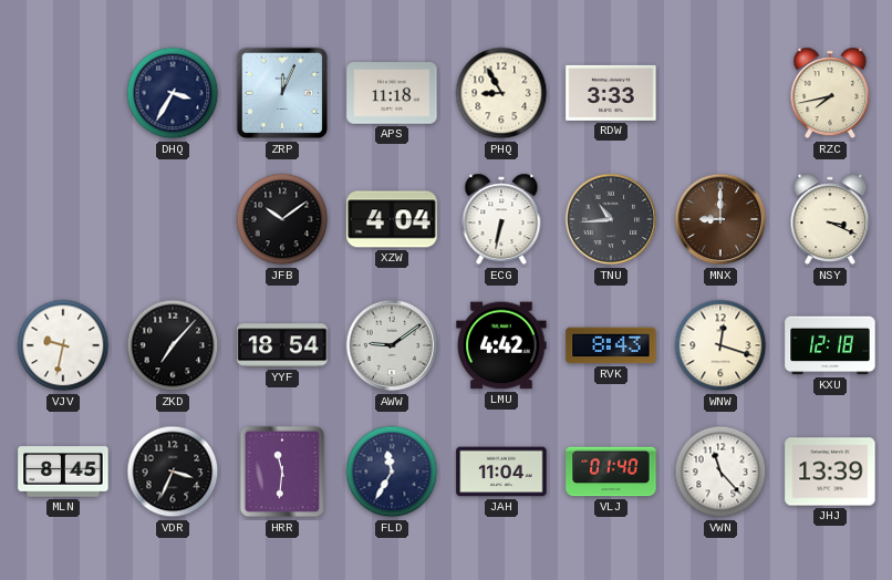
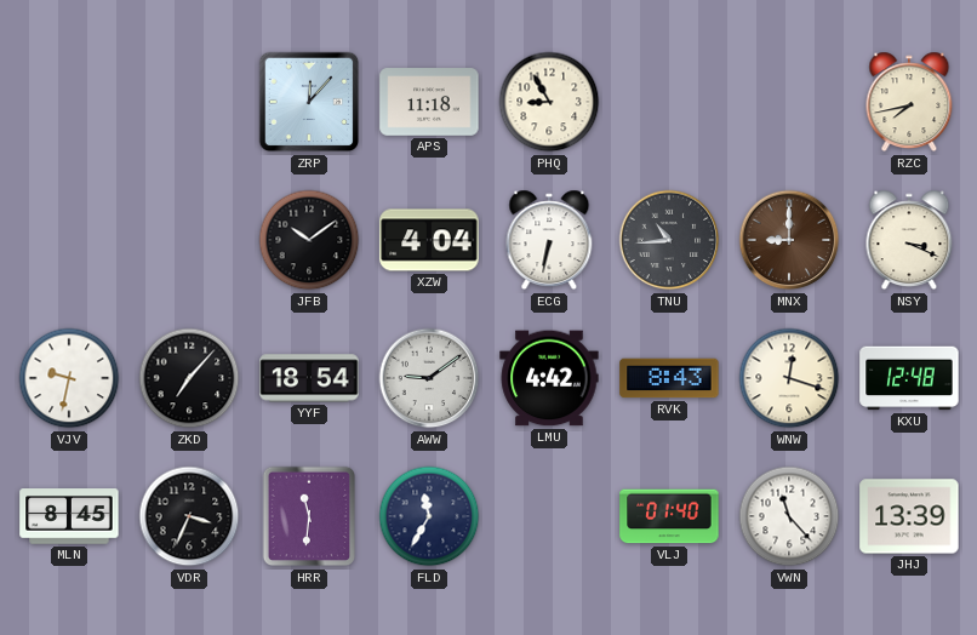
DHQ: 3:35 -> none
ZRP: 12:04 -> 12:07
RDW: 3:33 -> none
KXU: 12:18 -> 12:48
JAH: 11:04 -> none
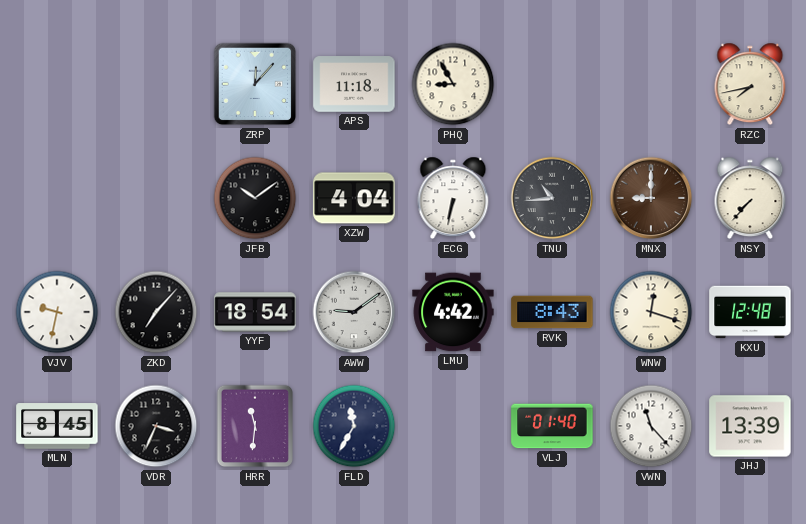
NSY: 3:19 -> 7:37
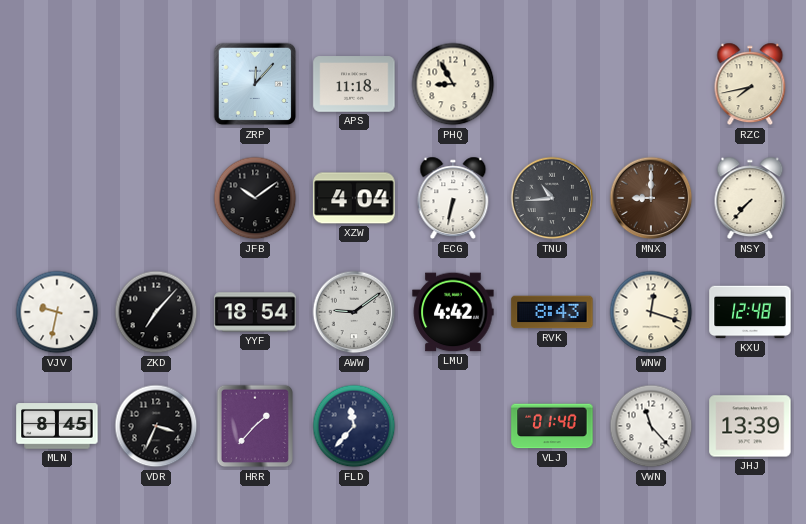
HRR: 11:31 -> 1:37
FLD: 11:35 -> 11:37
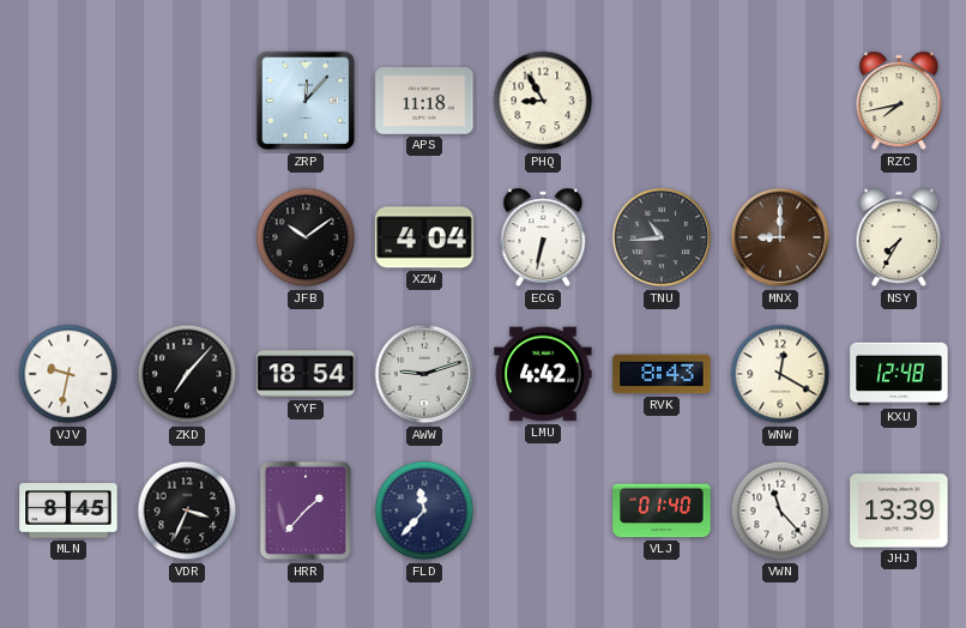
NSY: 7:37 -> 7:35
AWW: 9:09 -> 9:12
WNW: 12:18 -> 12:20
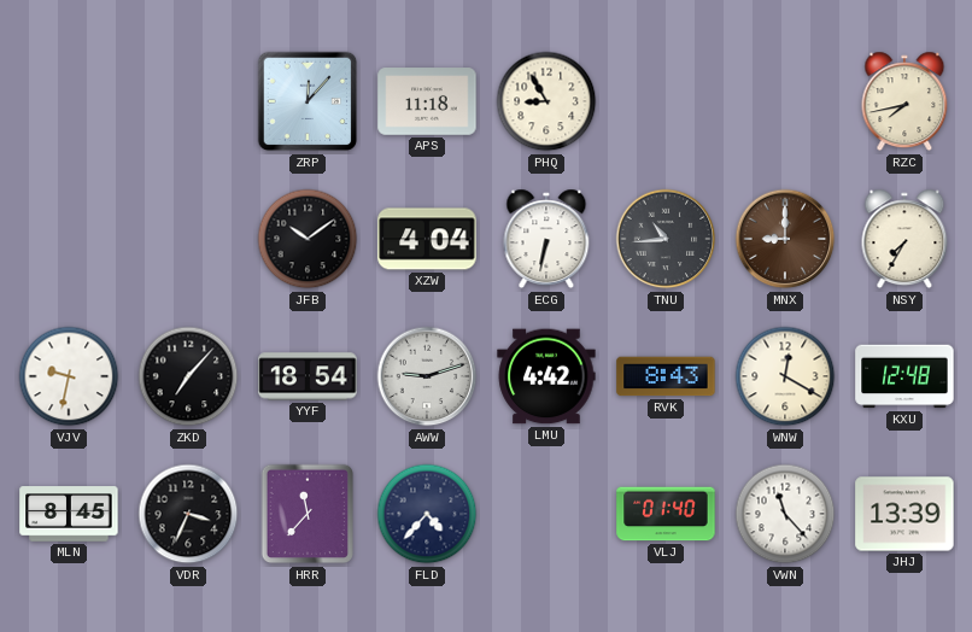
HRR: 1:37 -> 11:37
FLD: 11:37 -> 4:37
